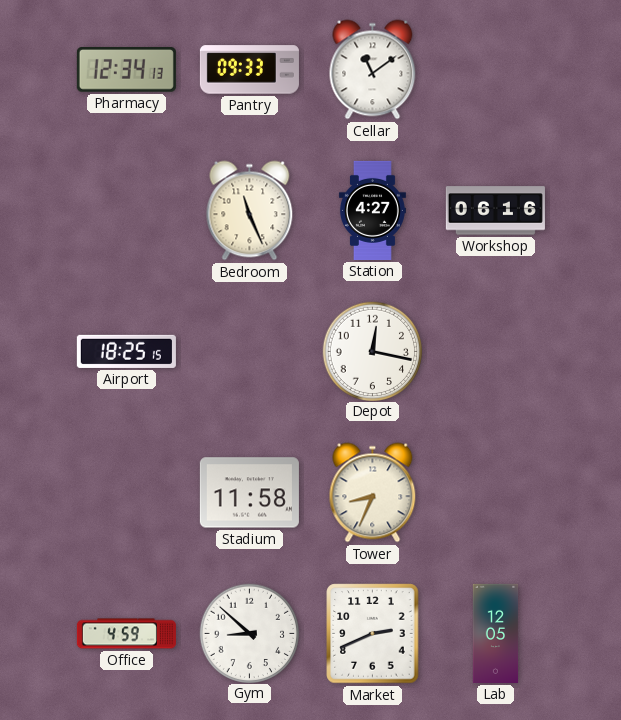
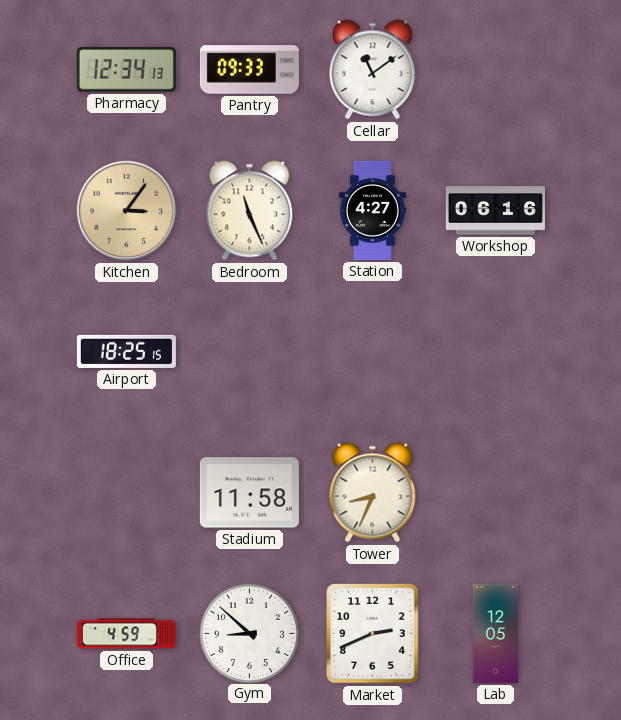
Kitchen: none -> 3:06
Depot: 12:17 -> none
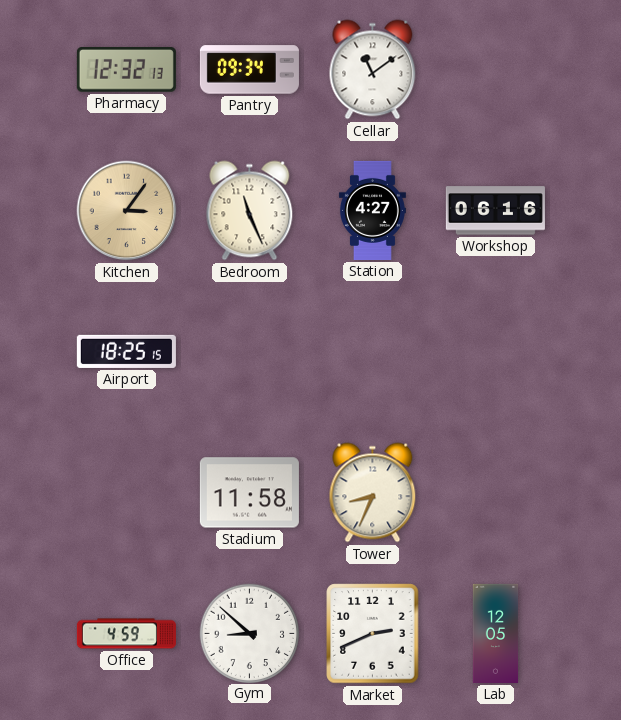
Pharmacy: 12:34 -> 12:32
Pantry: 09:33 -> 09:34
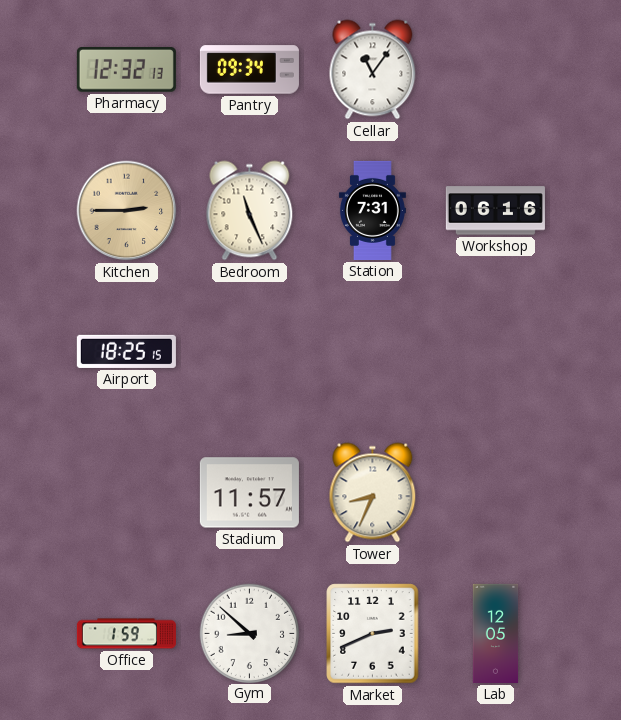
Cellar: 11:09 -> 11:06
Kitchen: 3:06 -> 2:45
Station: 4:27 -> 7:31
Stadium: 11:58 -> 11:57
Office: 4:59 -> 1:59
